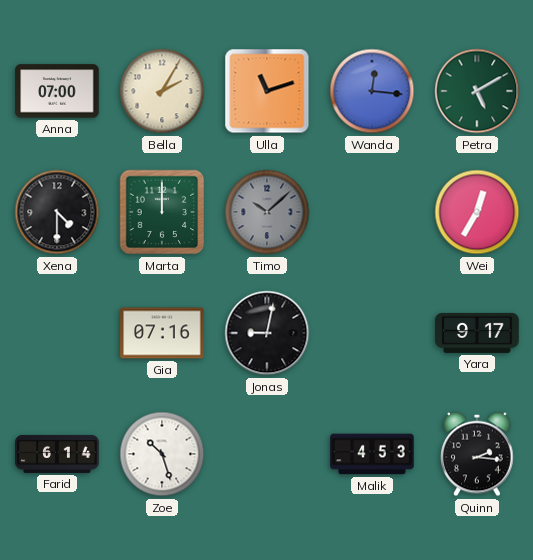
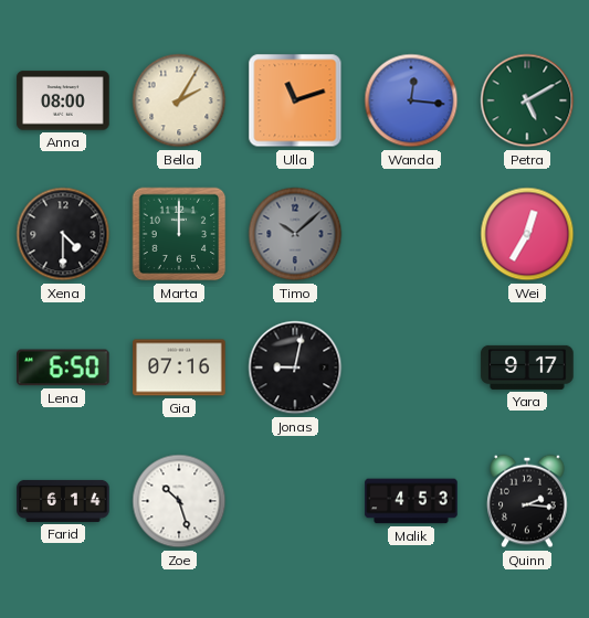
Anna: 07:00 -> 08:00
Lena: none -> 6:50
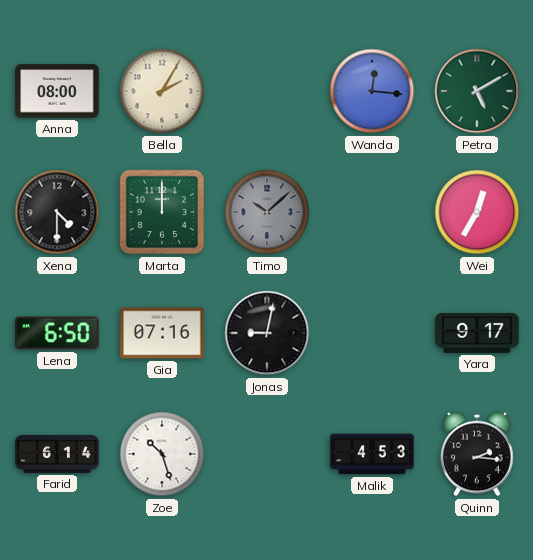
Ulla: 11:12 -> none
